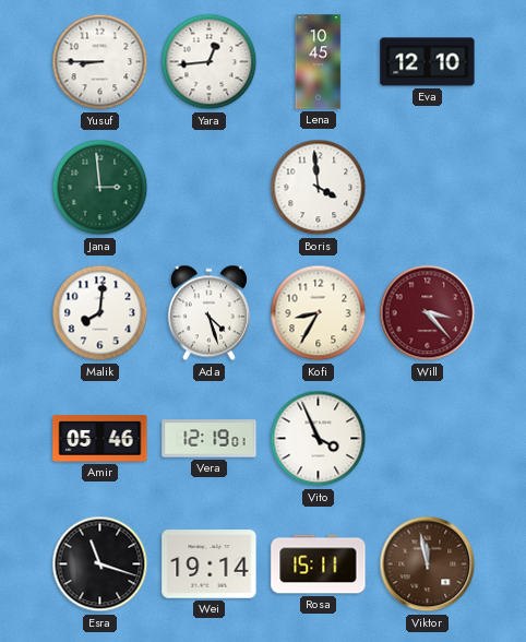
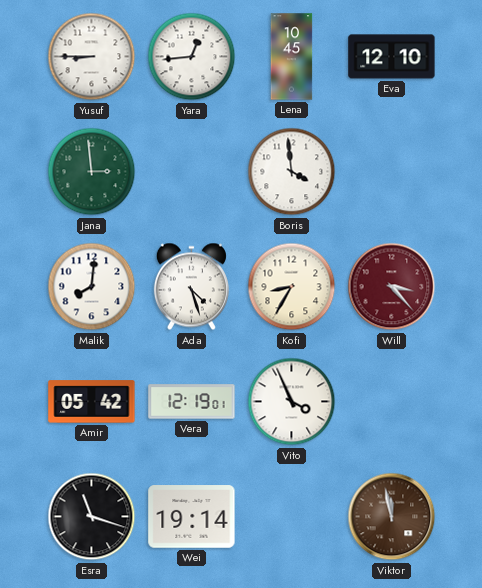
Amir: 05:46 -> 05:42
Rosa: 15:11 -> none
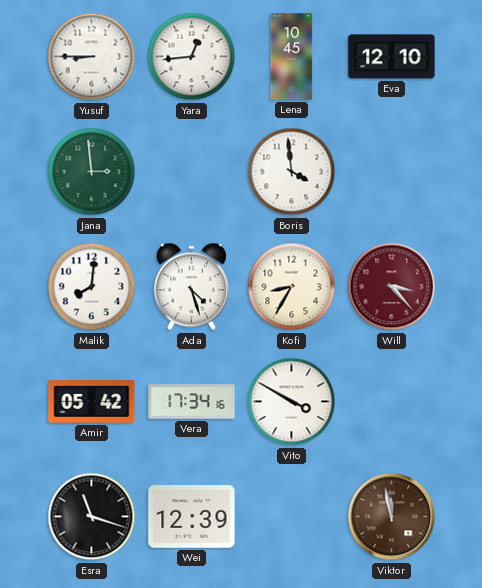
Vera: 12:19 -> 17:34
Vito: 3:56 -> 3:50
Wei: 19:14 -> 12:39
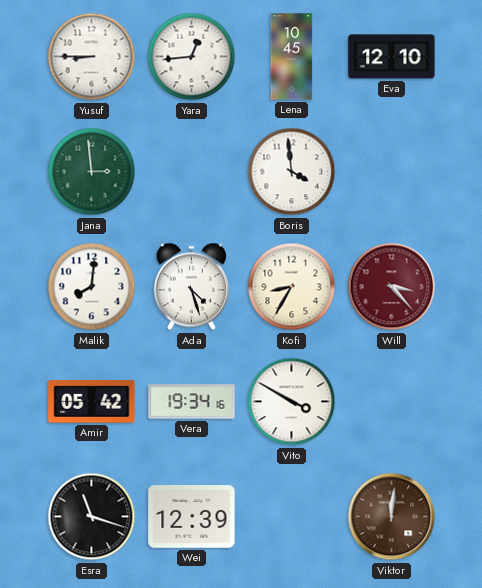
Vera: 17:34 -> 19:34
Viktor: 11:58 -> 12:01
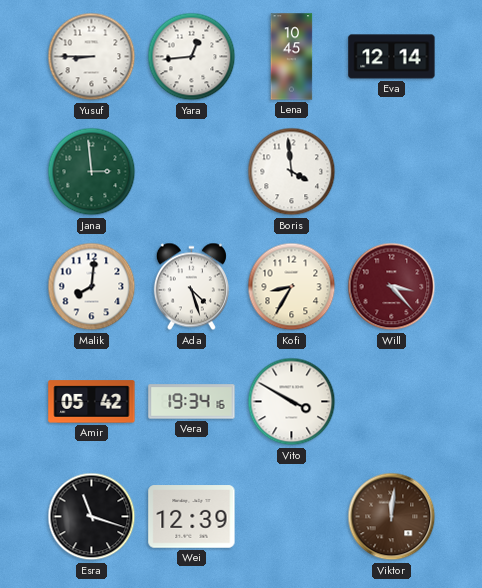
Eva: 12:10 -> 12:14
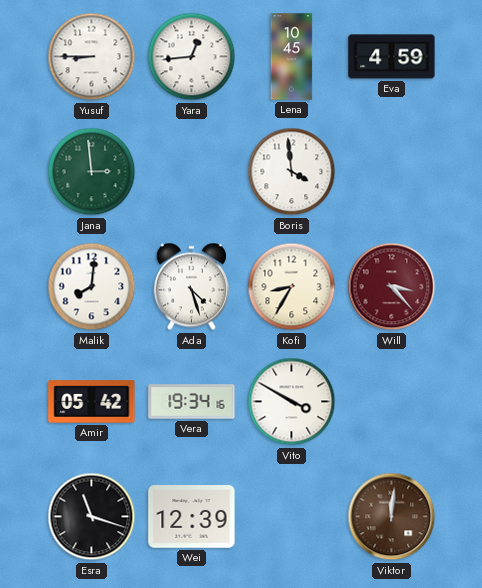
Eva: 12:14 -> 4:59
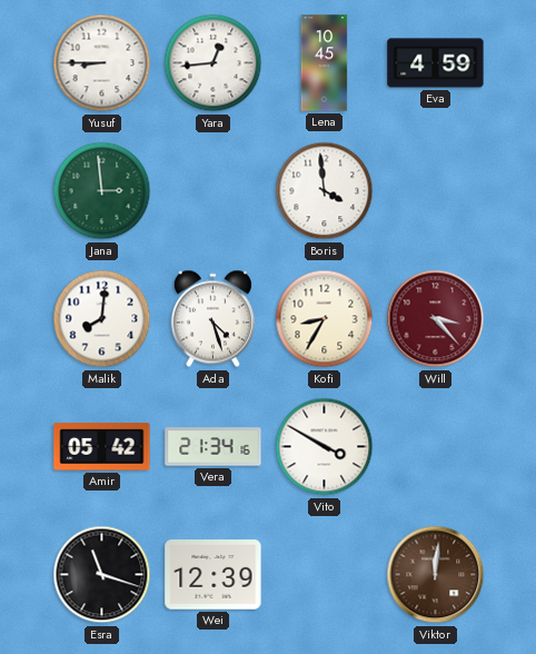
Vera: 19:34 -> 21:34
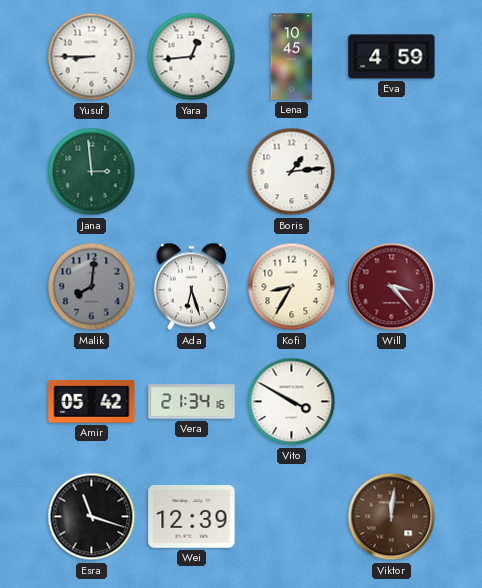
Boris: 3:59 -> 1:14
Malik dial: white -> grey
Ada: 4:27 -> 6:27
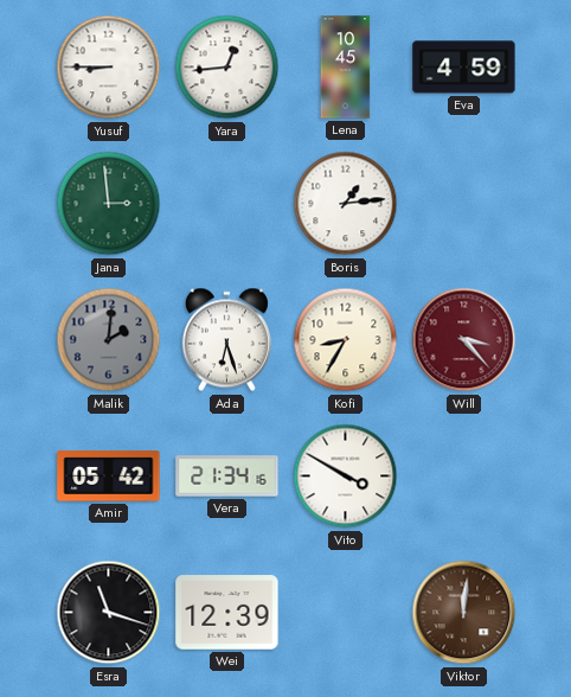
Malik: 8:01 -> 2:01
